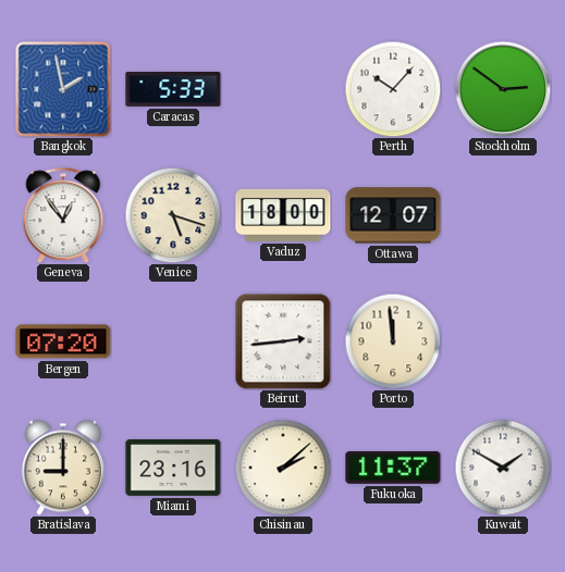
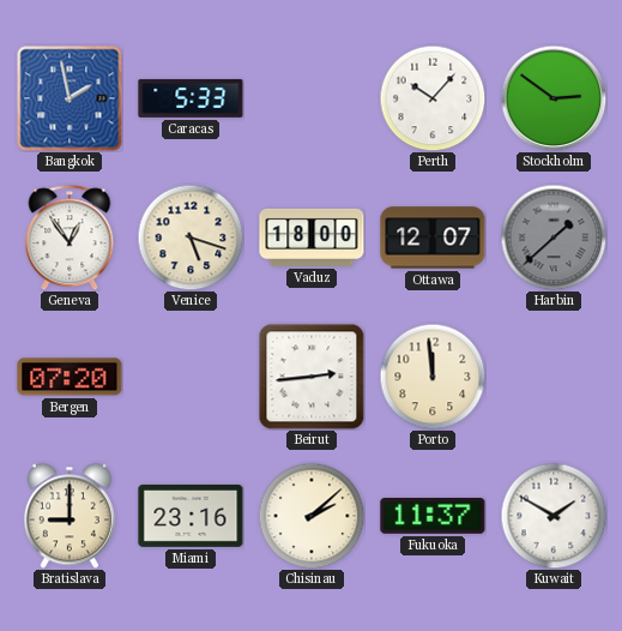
Harbin: none -> 1:38
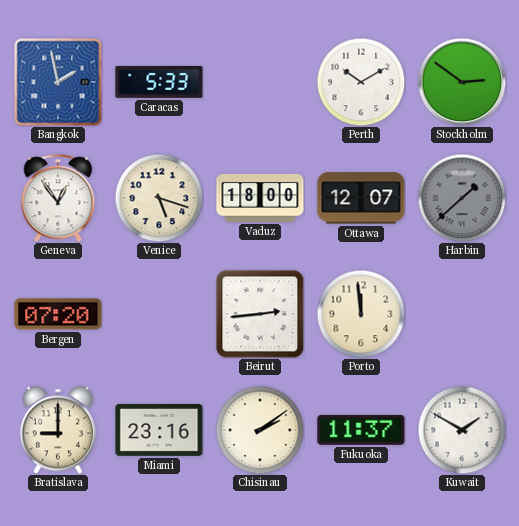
Perth: 10:07 -> 10:10
Chisinau: 2:08 -> 2:09
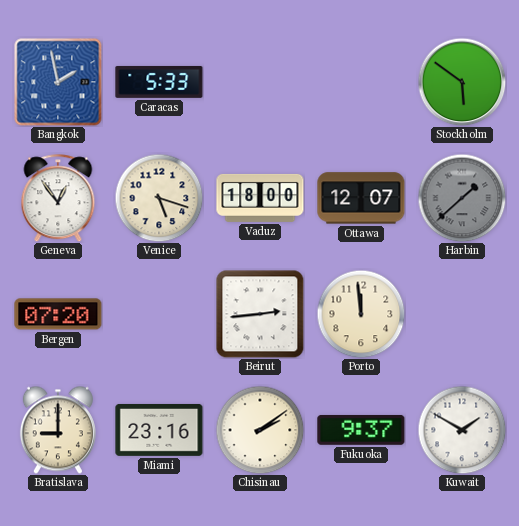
Perth: 10:10 -> none
Stockholm: 2:51 -> 5:51
Fukuoka: 11:37 -> 9:37
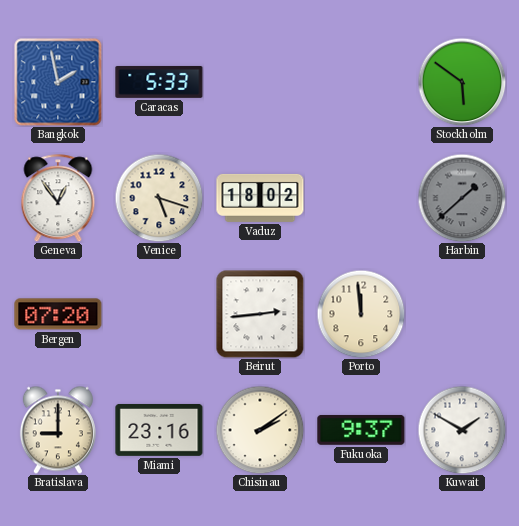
Vaduz: 18:00 -> 18:02
Ottawa: 12:07 -> none
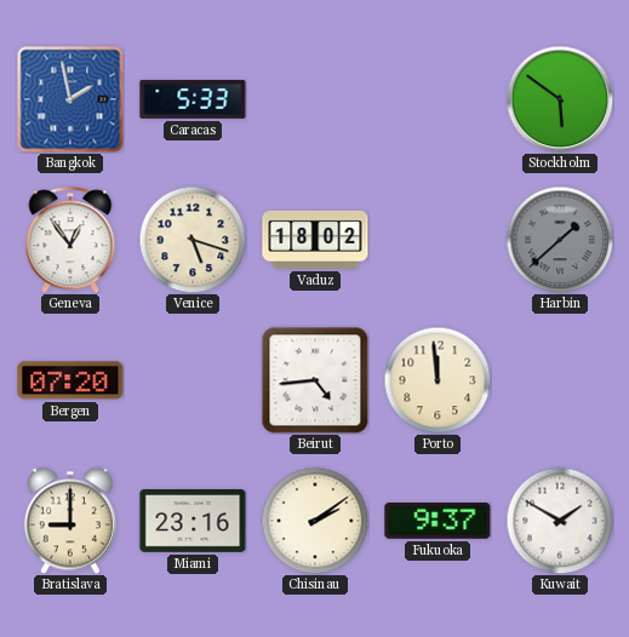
Beirut: 2:44 -> 4:44
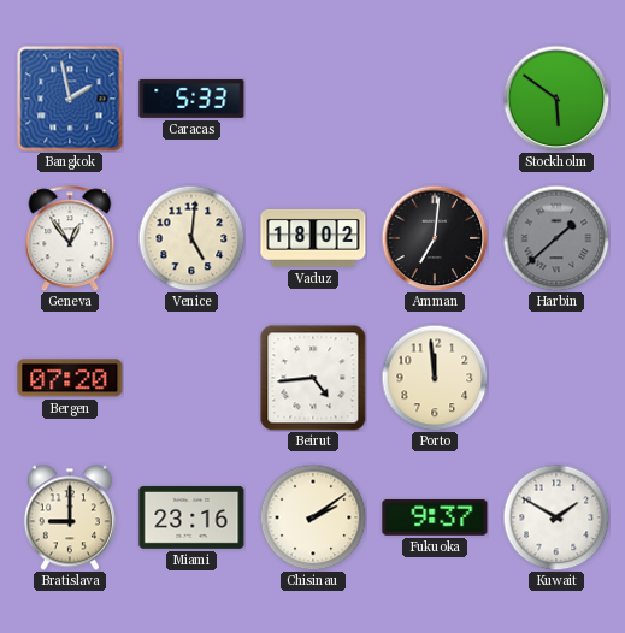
Venice: 5:18 -> 5:01
Amman: none -> 7:01
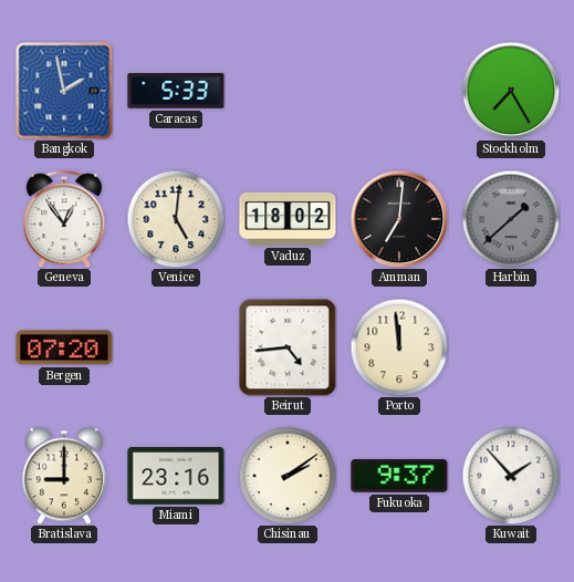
Stockholm: 5:51 -> 7:25
Kuwait: 1:50 -> 1:53
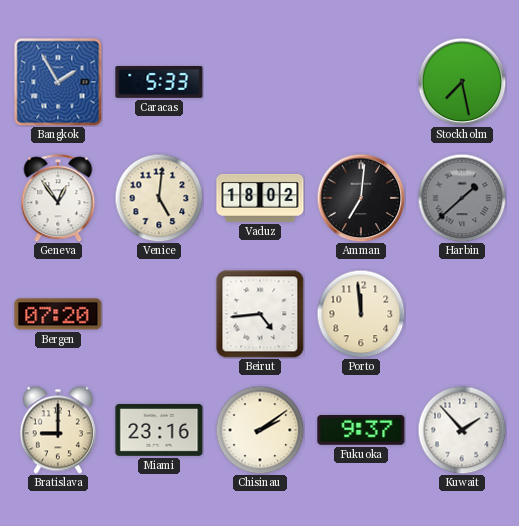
Bangkok: 1:58 -> 1:55
Stockholm: 7:25 -> 7:28
